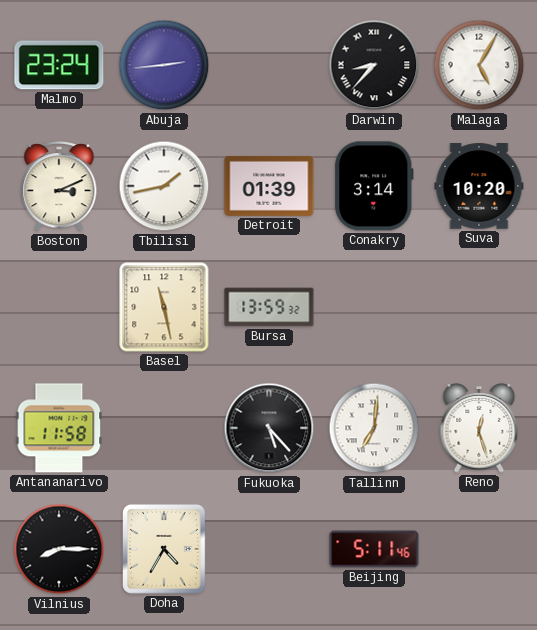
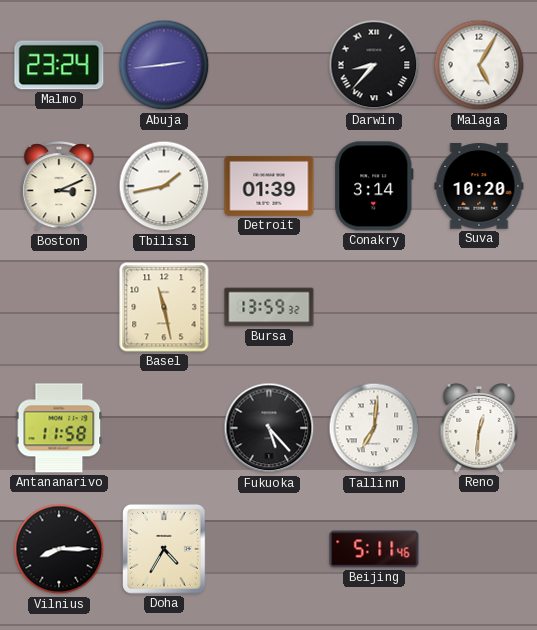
Reno: 12:27 -> 12:31
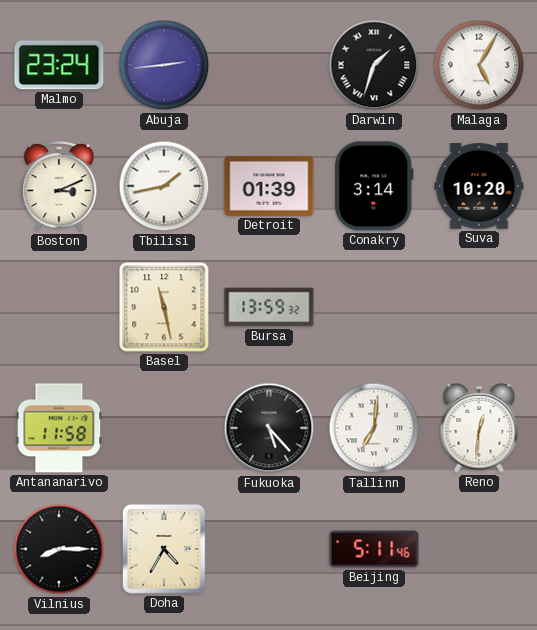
Darwin: 8:37 -> 1:33
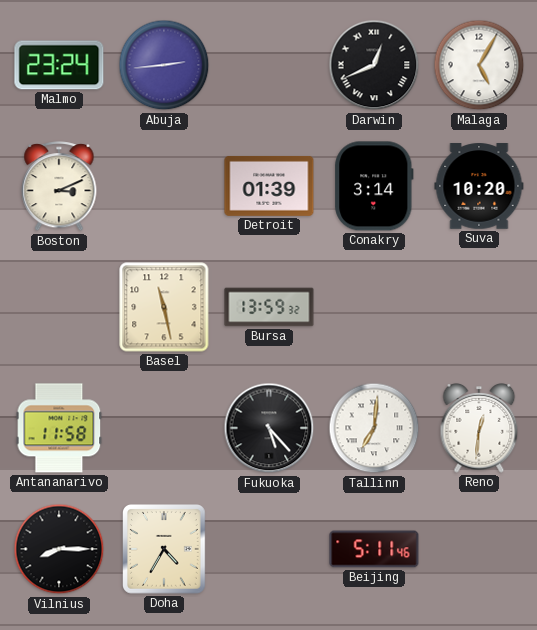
Darwin: 1:33 -> 12:41
Tbilisi: 1:43 -> none
